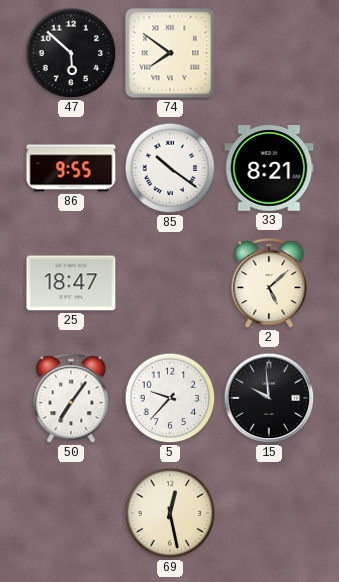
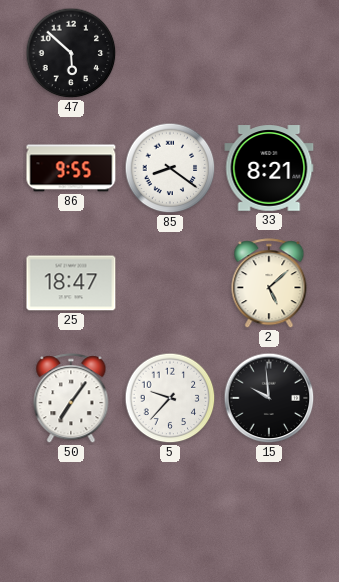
74: 7:51 -> none
85: 10:21 -> 8:21
69: 12:28 -> none
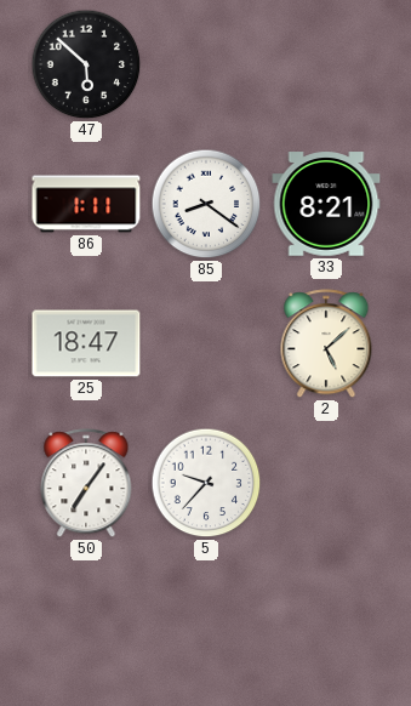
86: 9:55 -> 1:11
15: 9:59 -> none
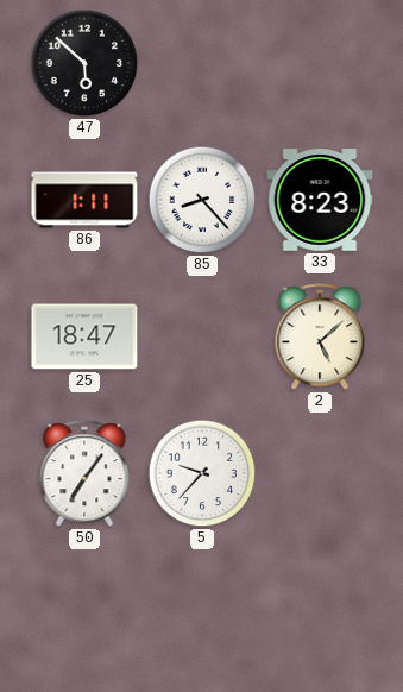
85: 8:21 -> 8:23
33: 8:21 -> 8:23
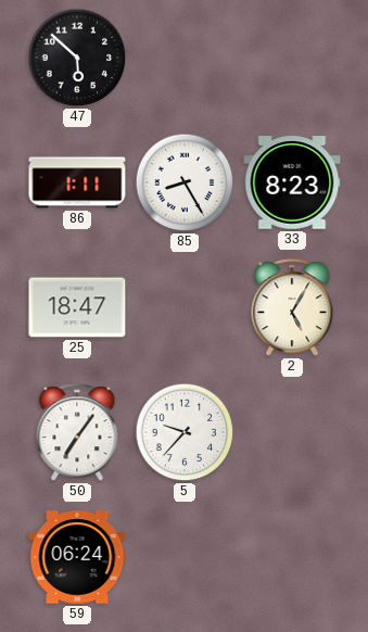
85: 8:23 -> 8:25
2: 5:08 -> 5:05
59: none -> 06:24
